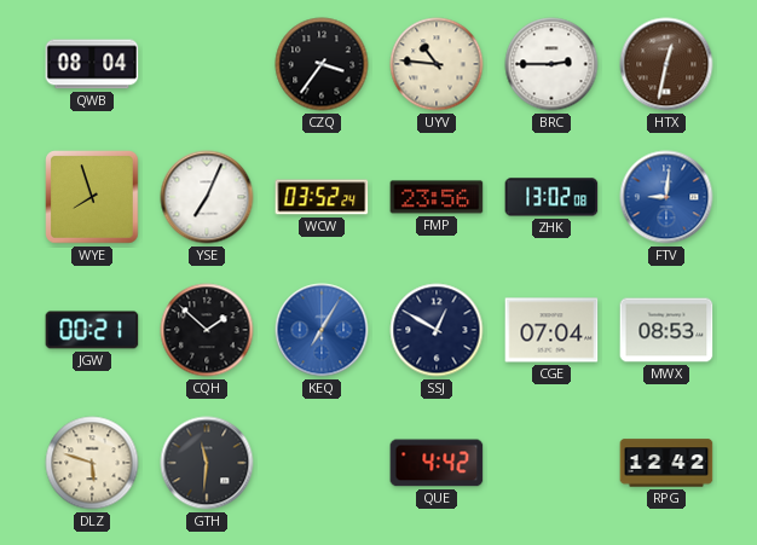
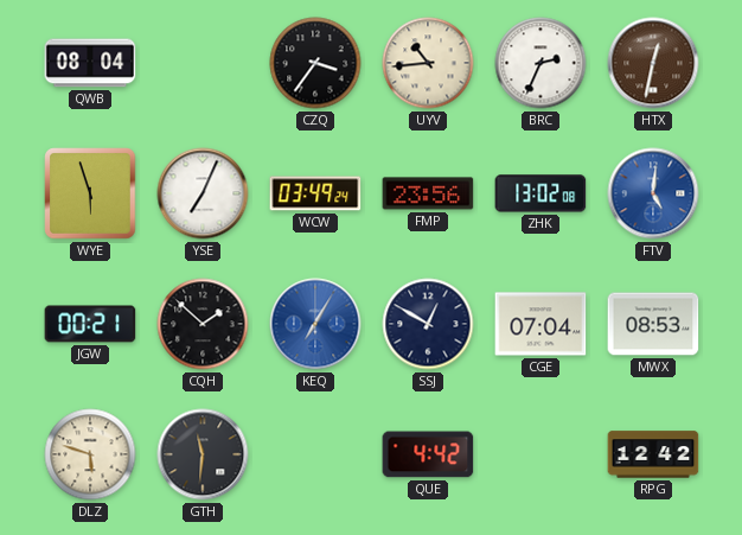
UYV: 10:46 -> 10:44
BRC: 2:45 -> 2:34
WYE: 7:57 -> 5:57
WCW: 03:52 -> 03:49
FTV: 9:01 -> 5:01
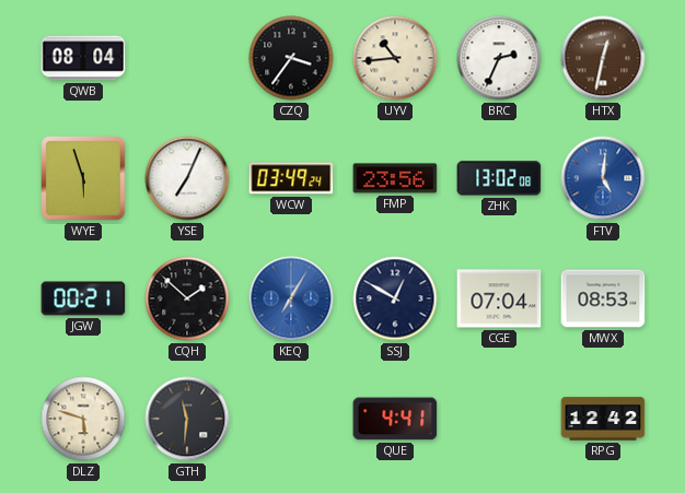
QUE: 4:42 -> 4:41
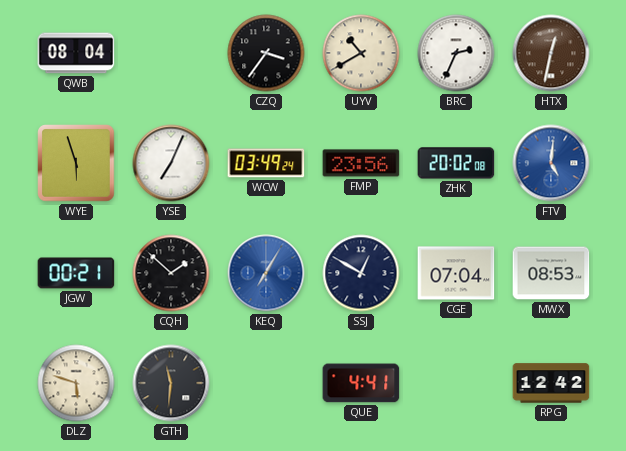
UYV: 10:44 -> 10:40
ZHK: 13:02 -> 20:02
